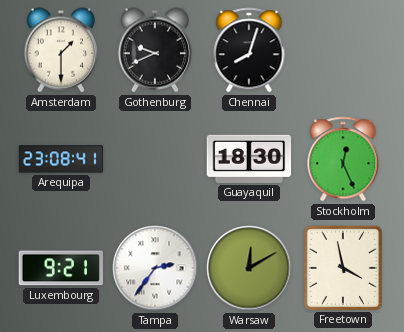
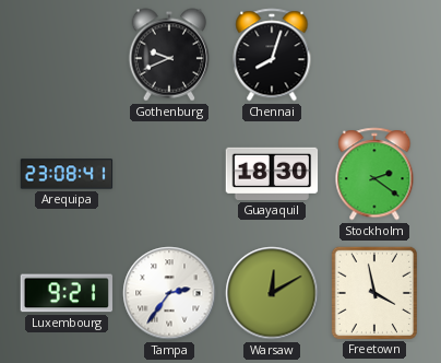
Amsterdam: 1:30 -> none
Stockholm: 12:26 -> 2:21
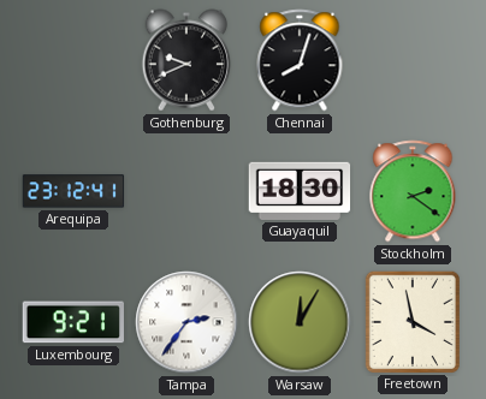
Arequipa: 23:08 -> 23:12
Warsaw: 12:10 -> 12:05
